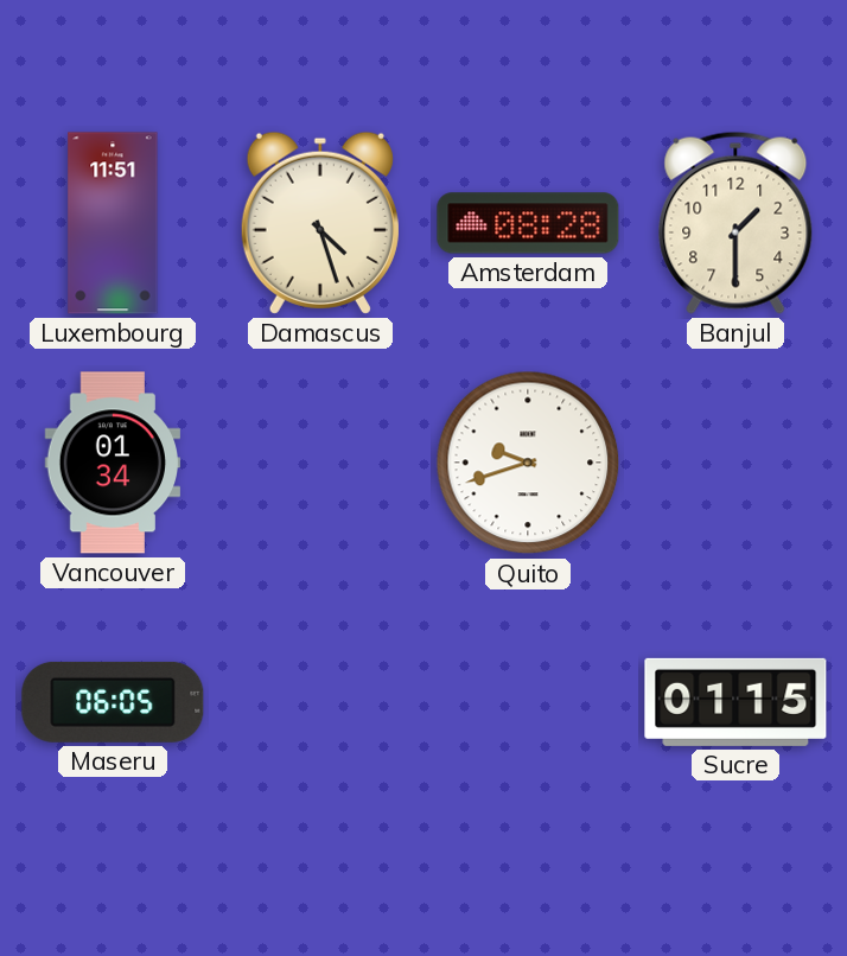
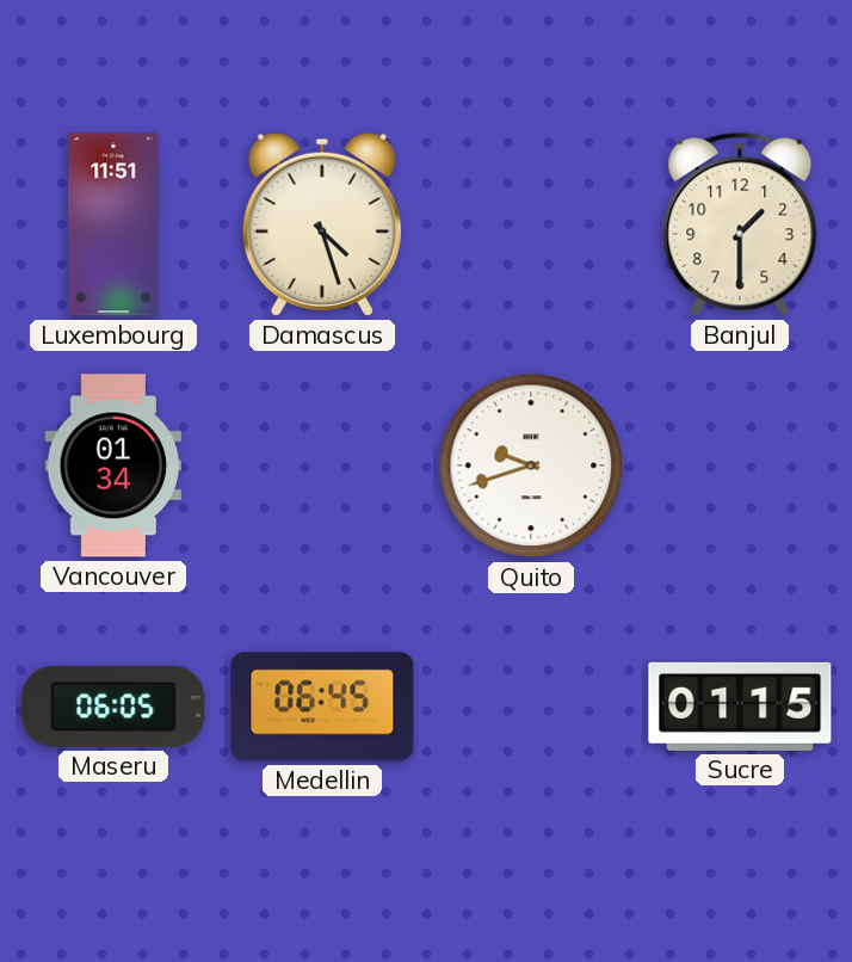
Amsterdam: 08:28 -> none
Medellin: none -> 06:45
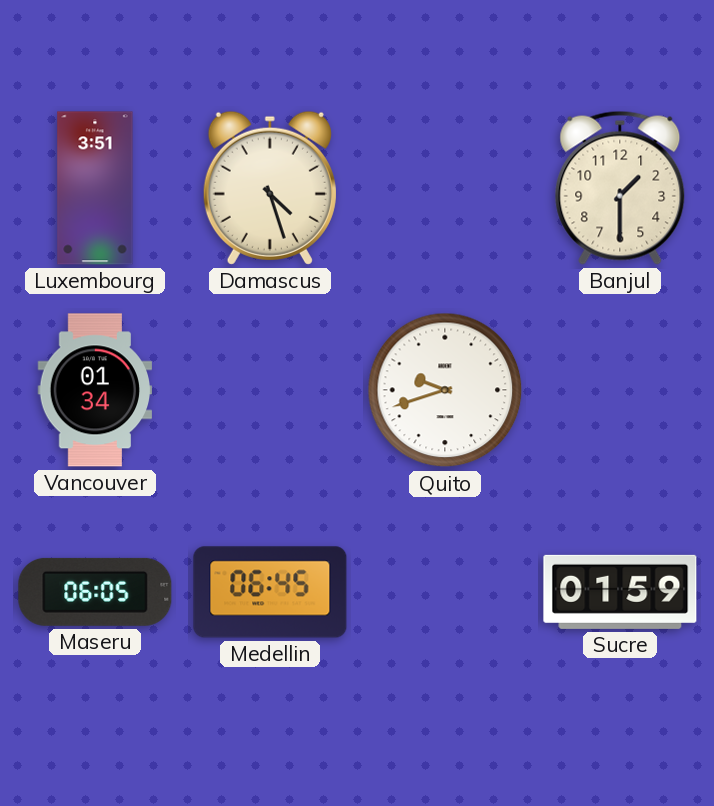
Luxembourg: 11:51 -> 3:51
Sucre: 01:15 -> 01:59
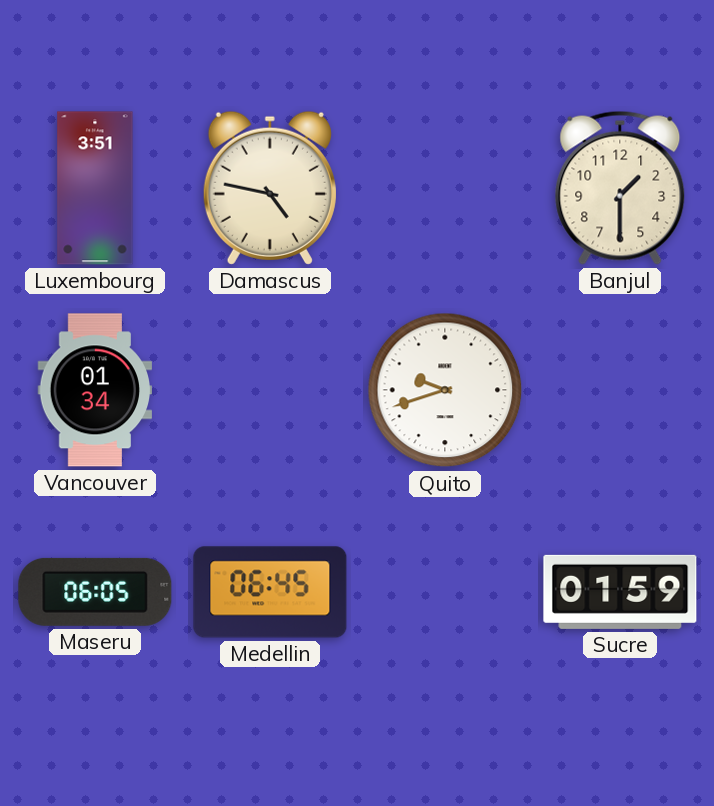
Damascus: 4:27 -> 4:47
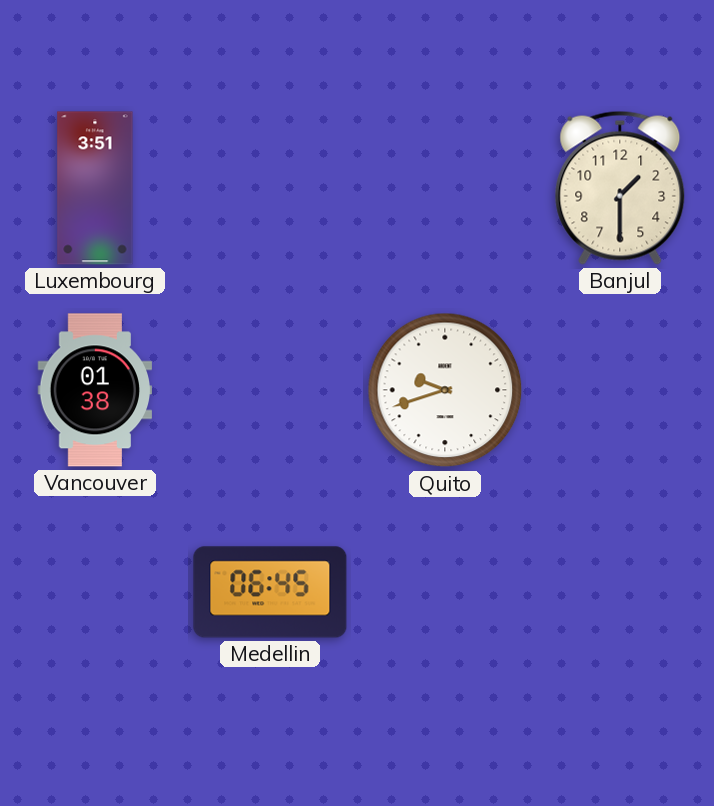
Damascus: 4:47 -> none
Vancouver: 01:34 -> 01:38
Maseru: 06:05 -> none
Sucre: 01:59 -> none
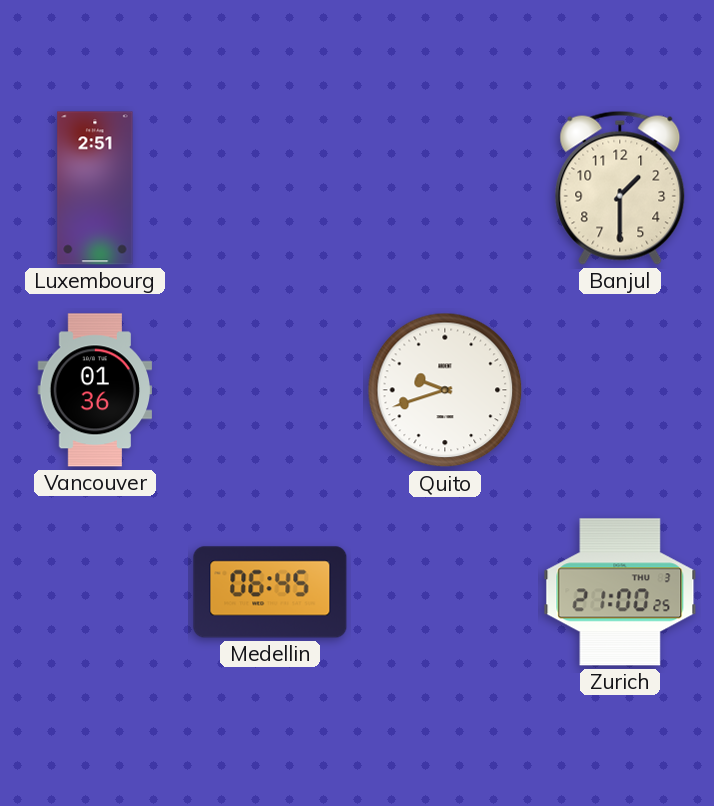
Luxembourg: 3:51 -> 2:51
Vancouver: 01:38 -> 01:36
Zurich: none -> 21:00
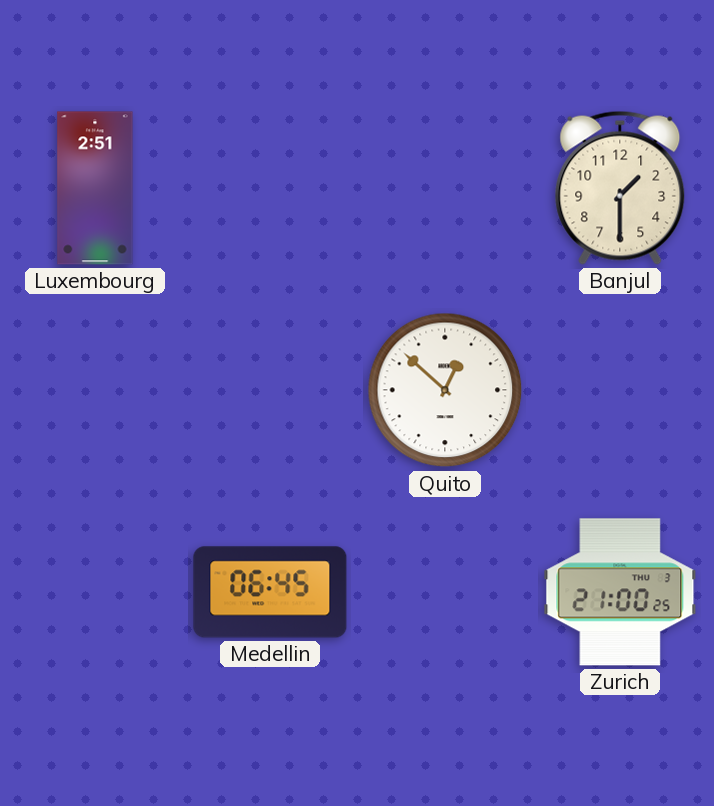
Vancouver: 01:36 -> none
Quito: 9:42 -> 12:52
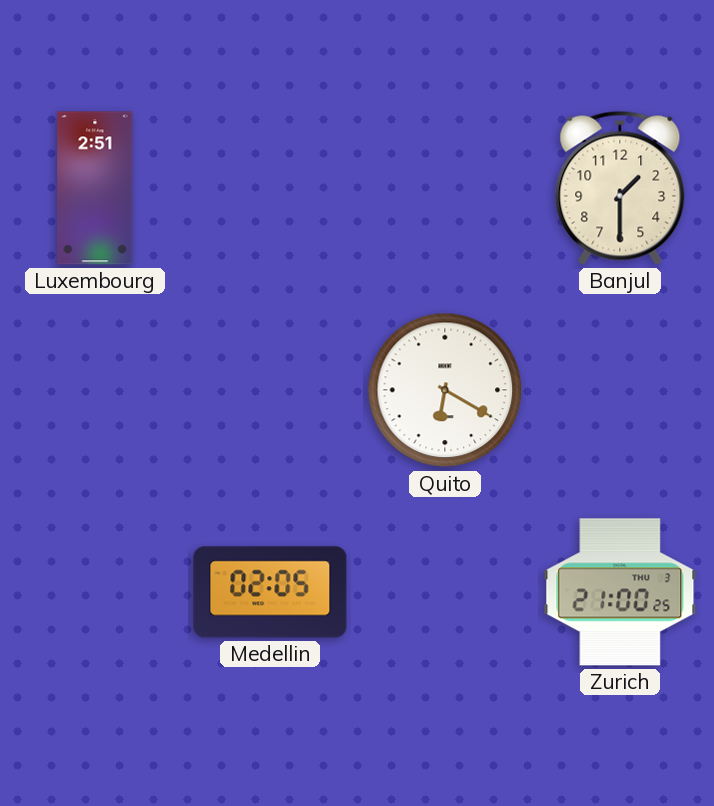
Quito: 12:52 -> 6:20
Medellin: 06:45 -> 02:05
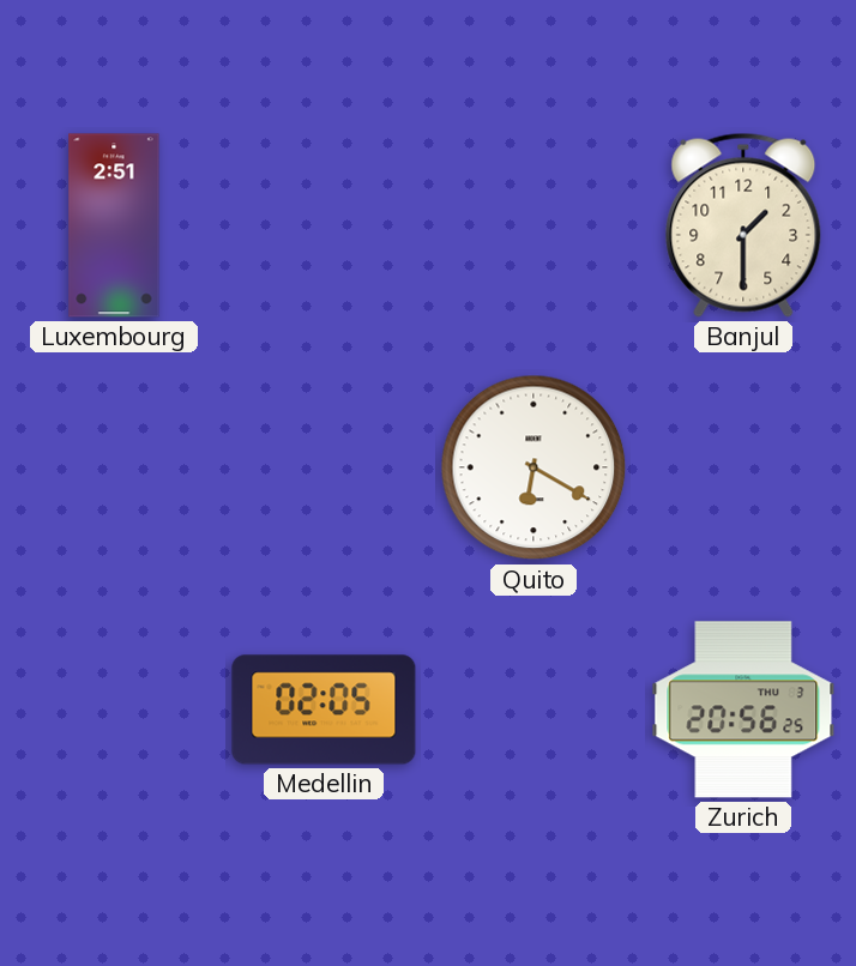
Zurich: 21:00 -> 20:56
